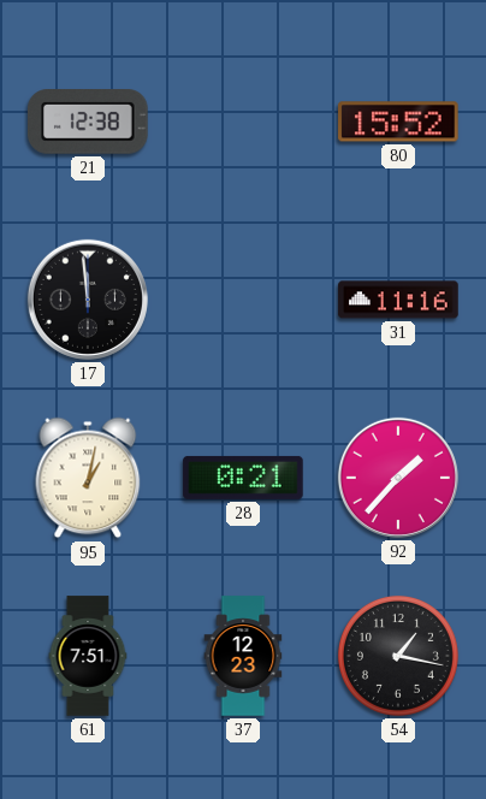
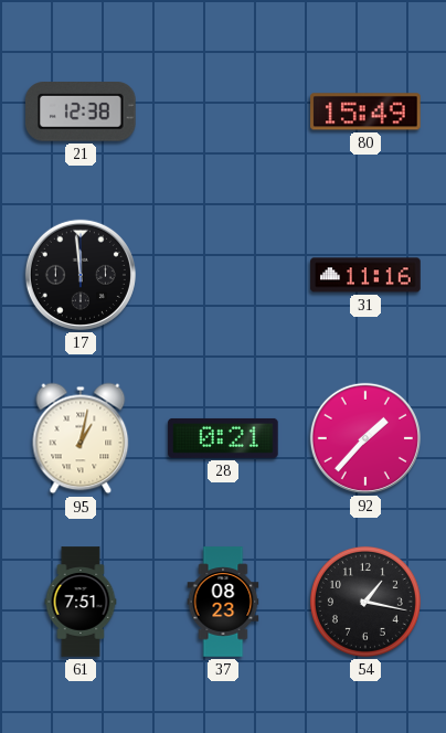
80: 15:52 -> 15:49
37: 12:23 -> 08:23
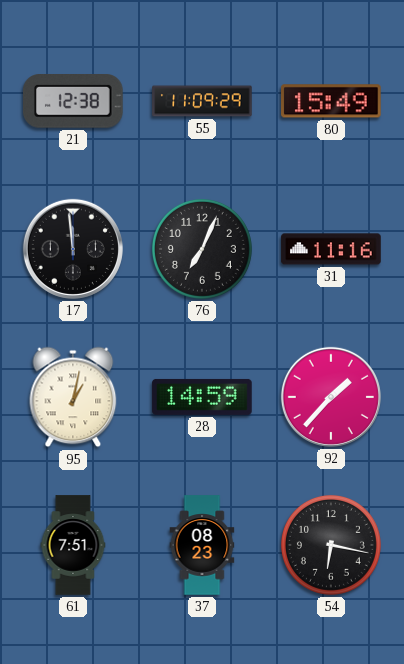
55: none -> 11:09
76: none -> 7:04
28: 0:21 -> 14:59
54: 1:17 -> 6:17
